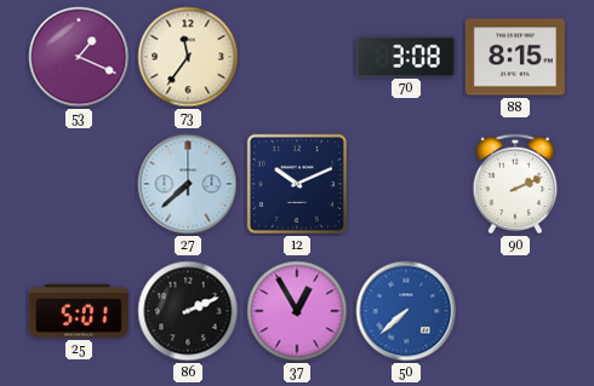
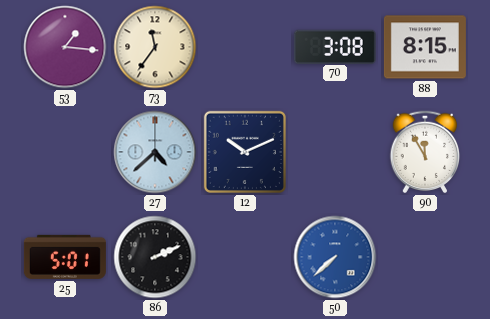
53: 1:19 -> 1:16
27: 7:38 -> 4:38
90: 2:11 -> 11:55
37: 12:55 -> none
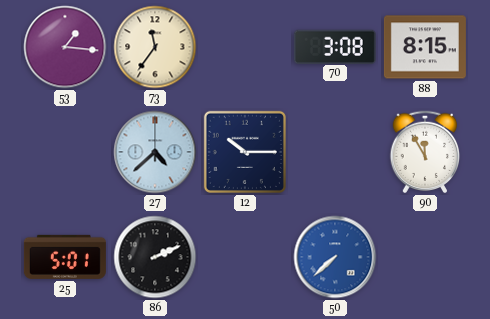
12: 10:11 -> 10:15
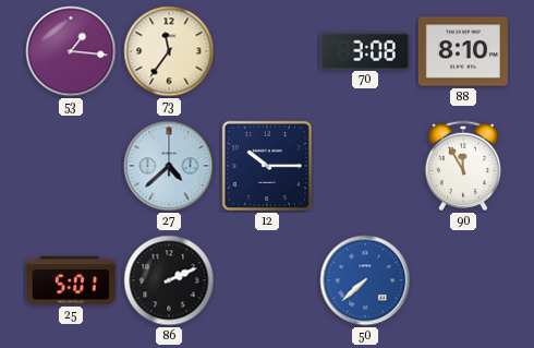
88: 8:15 -> 8:10
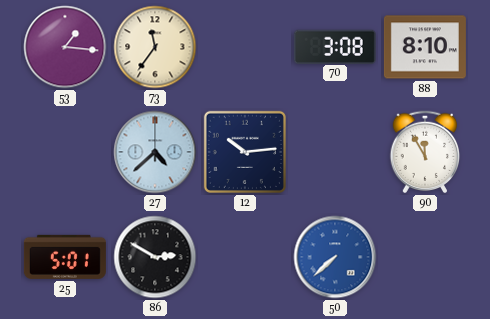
12: 10:15 -> 10:14
86: 2:11 -> 2:50
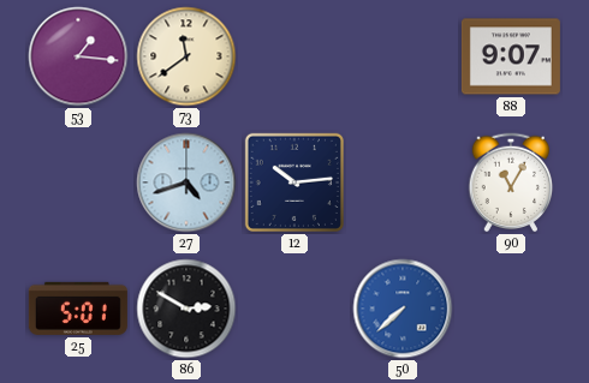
73: 11:36 -> 11:39
70: 3:08 -> none
88: 8:10 -> 9:07
27: 4:38 -> 4:42
90: 11:55 -> 11:05
